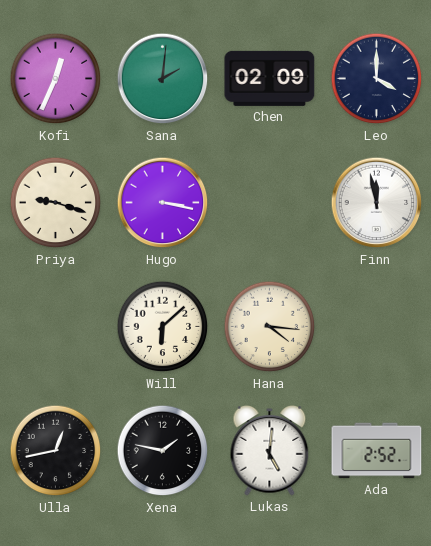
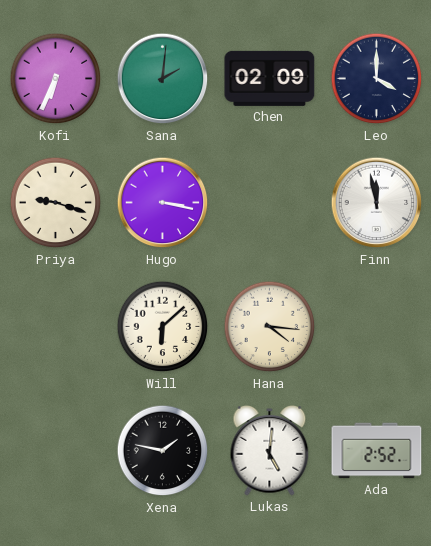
Kofi: 12:34 -> 6:34
Ulla: 12:43 -> none
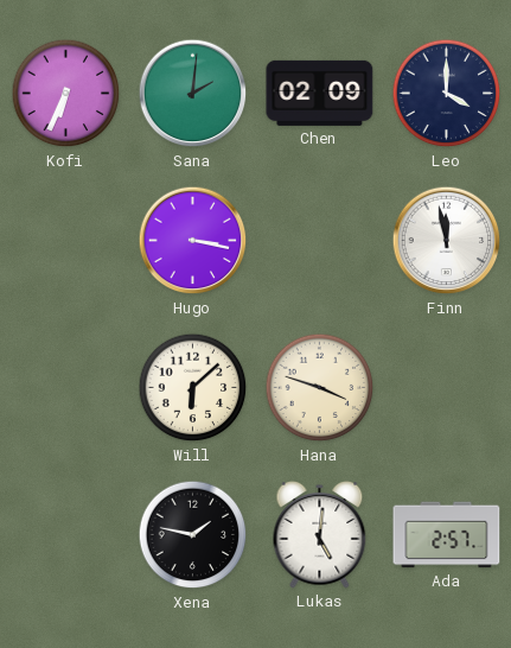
Priya: 9:18 -> none
Hana: 4:16 -> 3:48
Ada: 2:52 -> 2:57
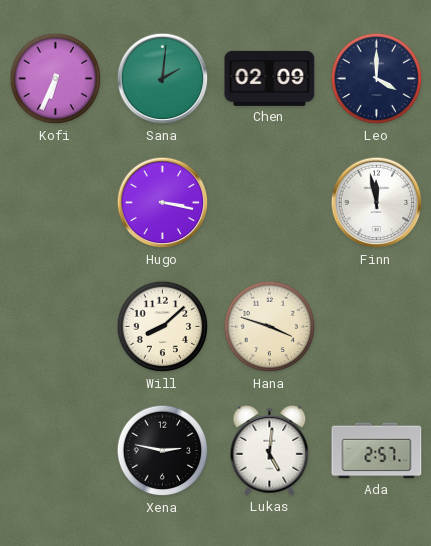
Will: 6:08 -> 8:08
Xena: 1:47 -> 2:47
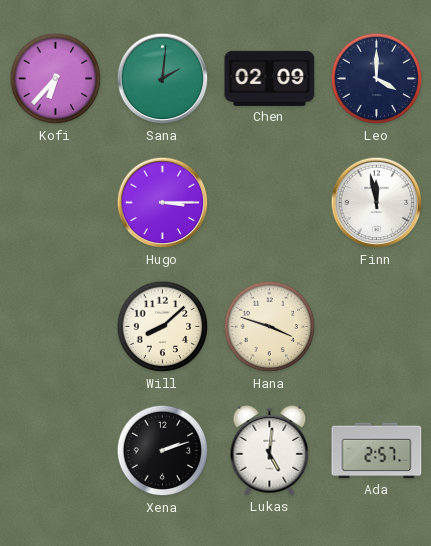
Kofi: 6:34 -> 6:37
Hugo: 3:17 -> 3:15
Xena: 2:47 -> 2:12
